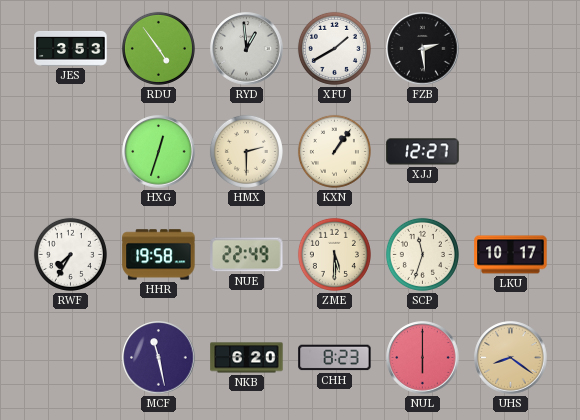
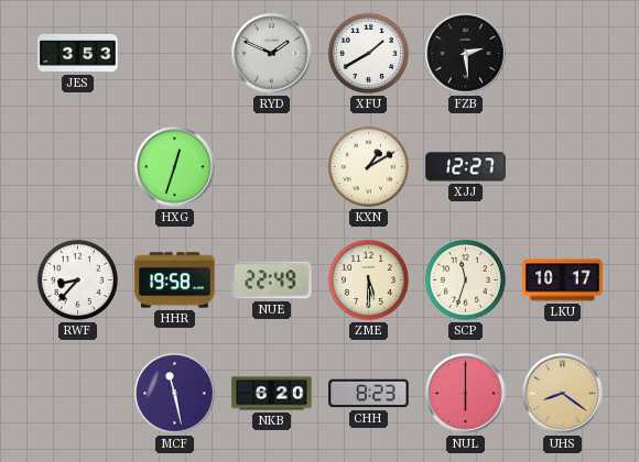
RDU: 4:54 -> none
RYD: 12:59 -> 1:49
HMX: 2:30 -> none
KXN: 1:06 -> 1:10
RWF: 7:35 -> 8:37
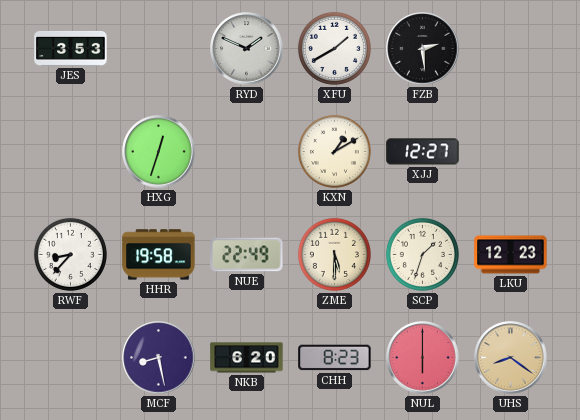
SCP: 11:33 -> 1:33
LKU: 10:17 -> 12:23
MCF: 11:28 -> 8:28
